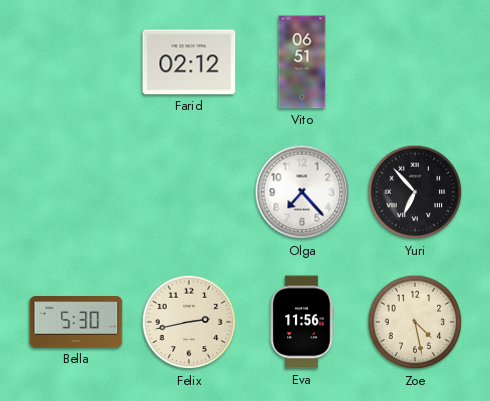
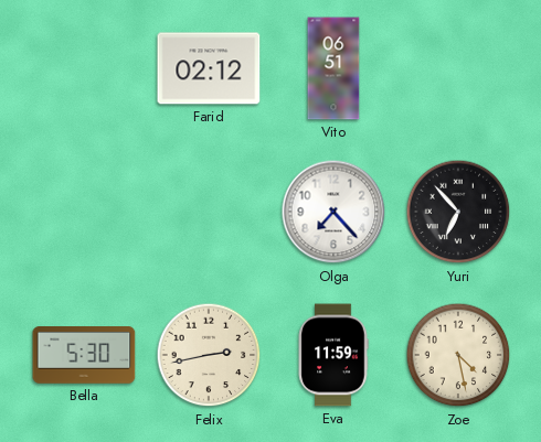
Eva: 11:56 -> 11:59
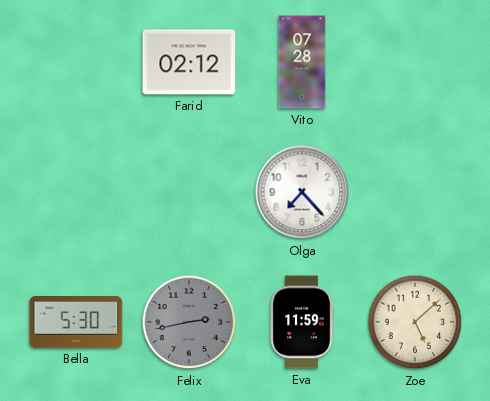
Vito: 06:51 -> 07:28
Yuri: 6:53 -> none
Felix dial: cream -> grey
Zoe: 4:28 -> 5:08
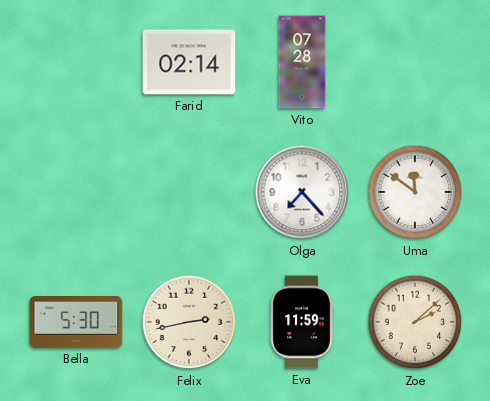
Farid: 02:12 -> 02:14
Uma: none -> 11:51
Felix dial: grey -> cream
Zoe: 5:08 -> 2:08
